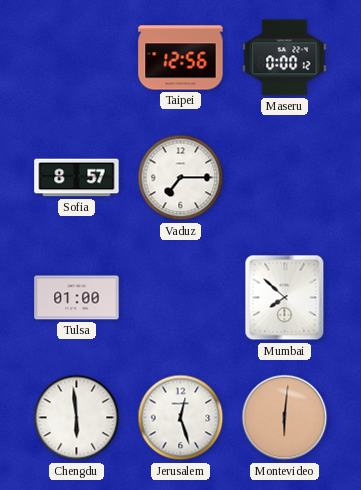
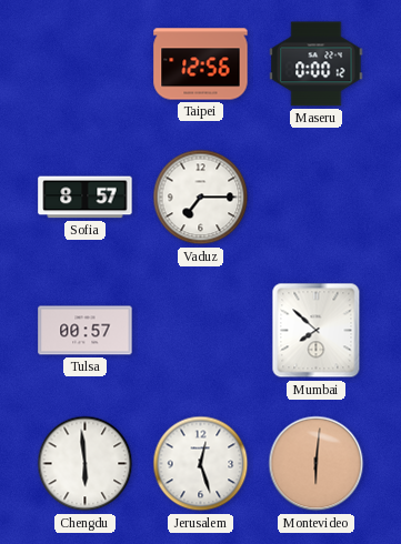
Tulsa: 01:00 -> 00:57
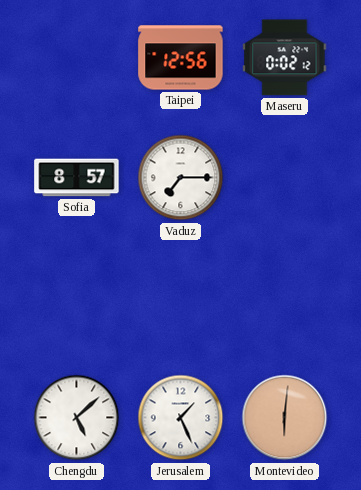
Maseru: 0:00 -> 0:02
Tulsa: 00:57 -> none
Mumbai: 7:52 -> none
Chengdu: 5:59 -> 5:08
Jerusalem: 12:27 -> 1:26
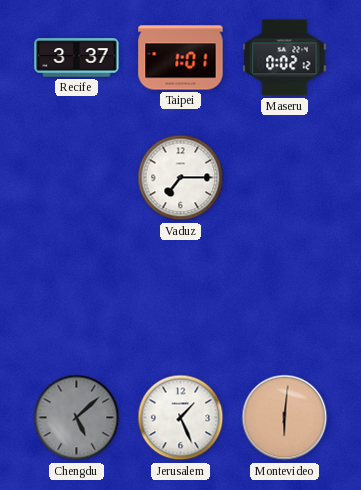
Recife: none -> 3:37
Taipei: 12:56 -> 1:01
Sofia: 8:57 -> none
Chengdu dial: white -> grey
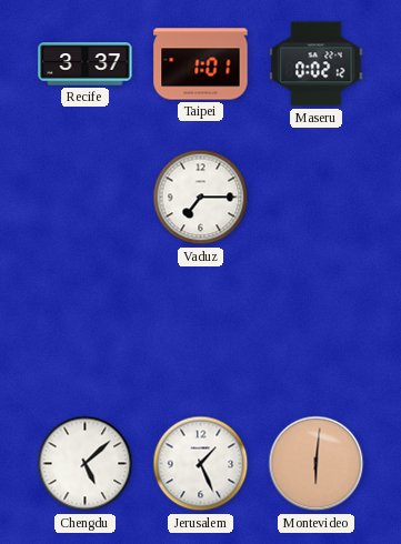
Chengdu dial: grey -> white
